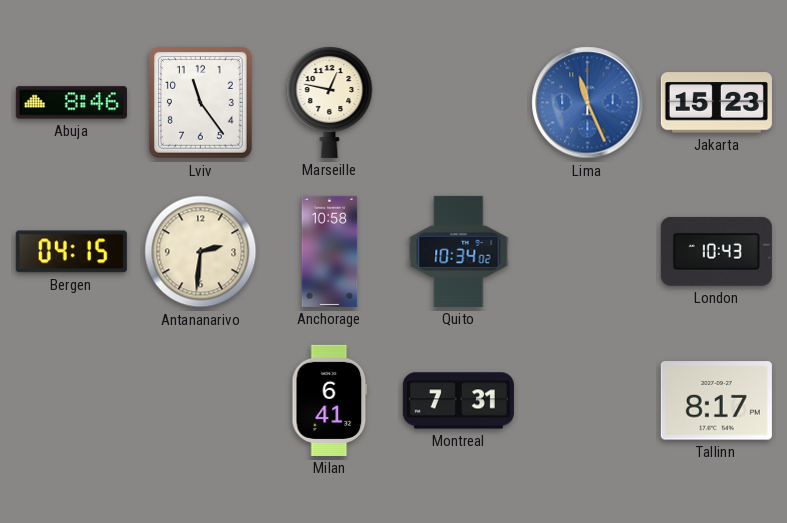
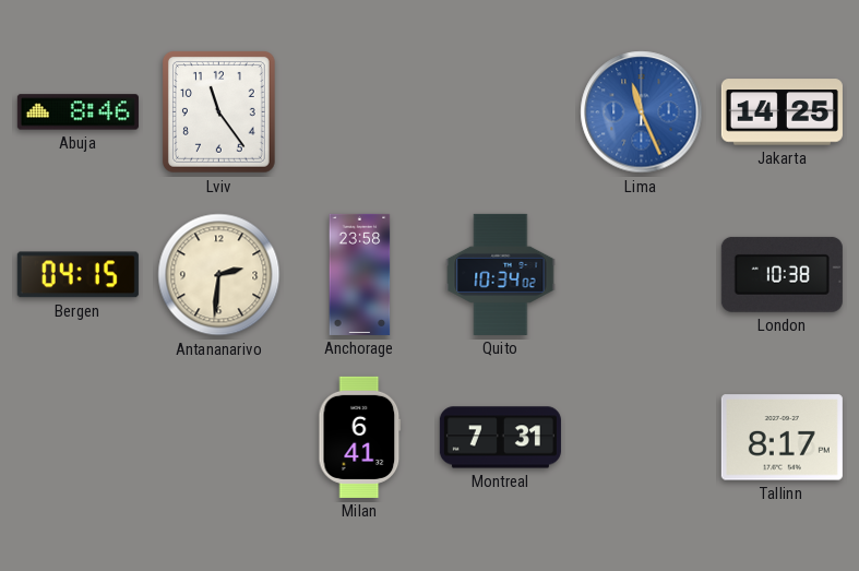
Marseille: 12:47 -> none
Jakarta: 15:23 -> 14:25
Anchorage: 10:58 -> 23:58
London: 10:43 -> 10:38
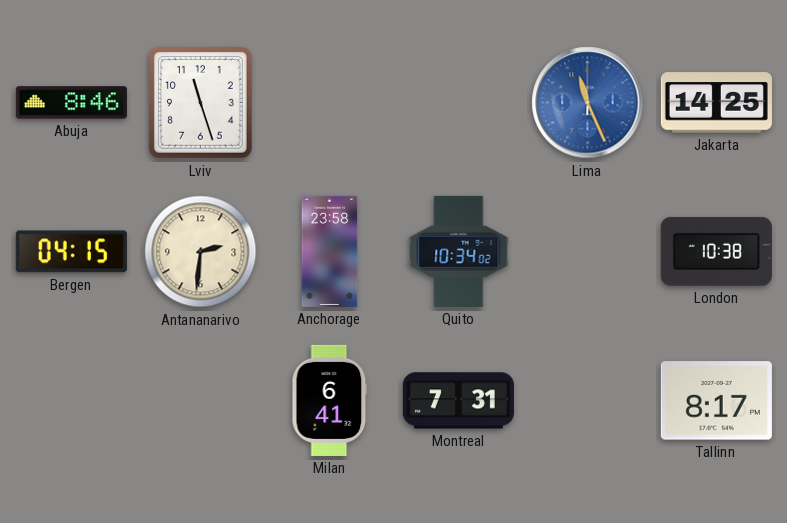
Lviv: 11:24 -> 11:27
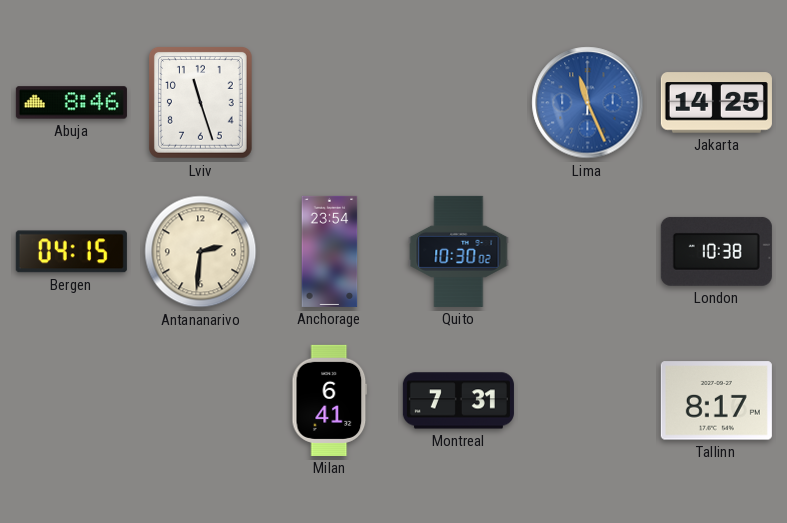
Anchorage: 23:58 -> 23:54
Quito: 10:34 -> 10:30
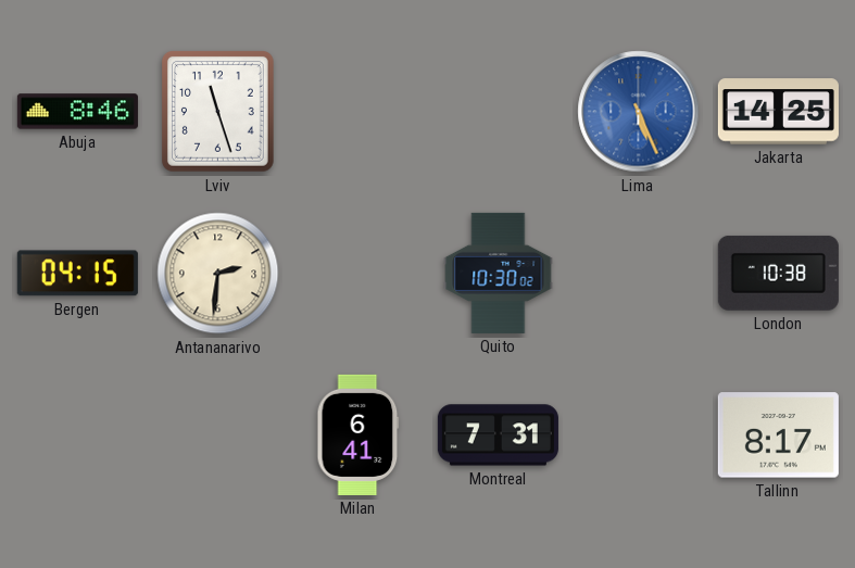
Lima: 11:26 -> 5:26
Anchorage: 23:54 -> none
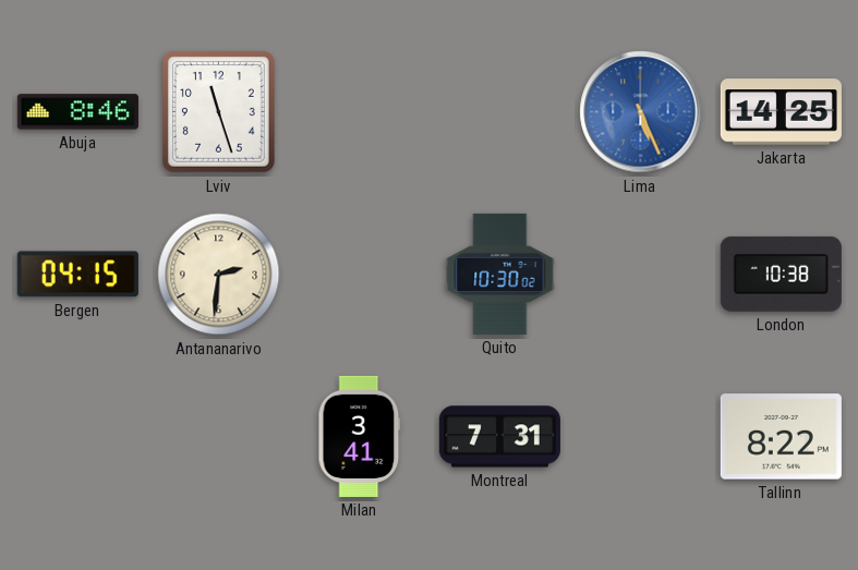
Milan: 6:41 -> 3:41
Tallinn: 8:17 -> 8:22
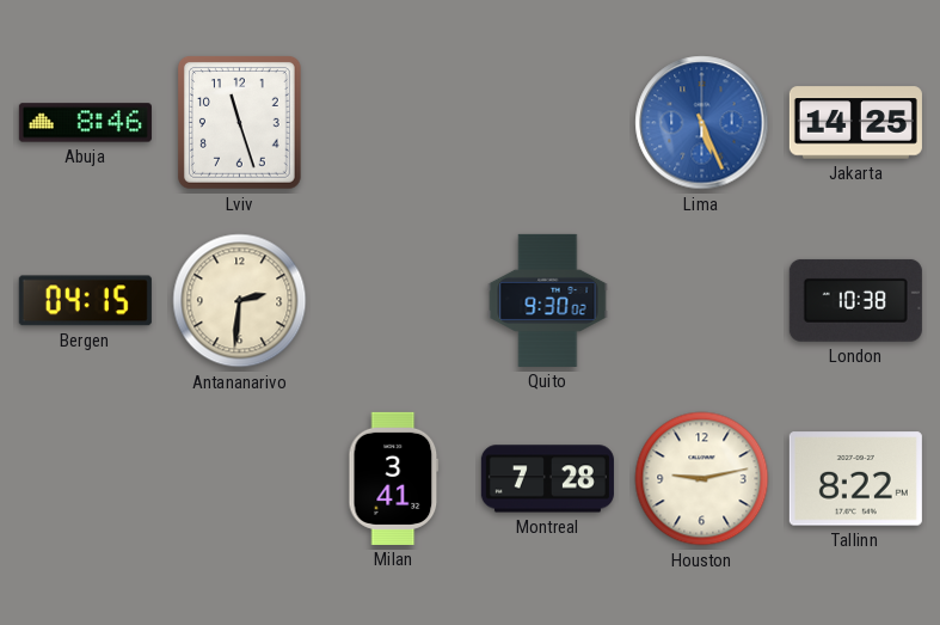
Quito: 10:30 -> 9:30
Montreal: 7:31 -> 7:28
Houston: none -> 9:13
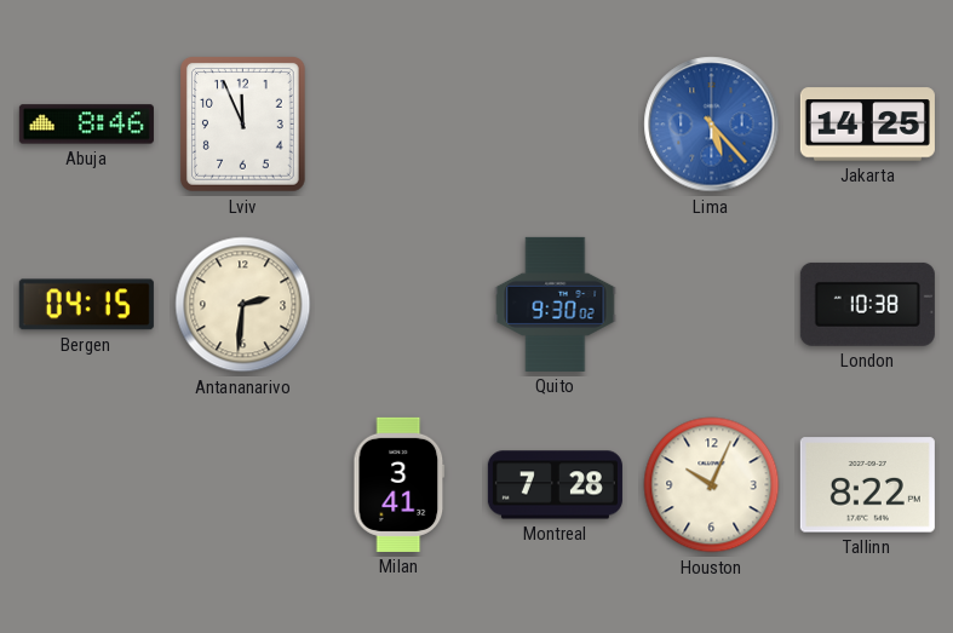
Lviv: 11:27 -> 11:56
Lima: 5:26 -> 5:23
Houston: 9:13 -> 10:04
